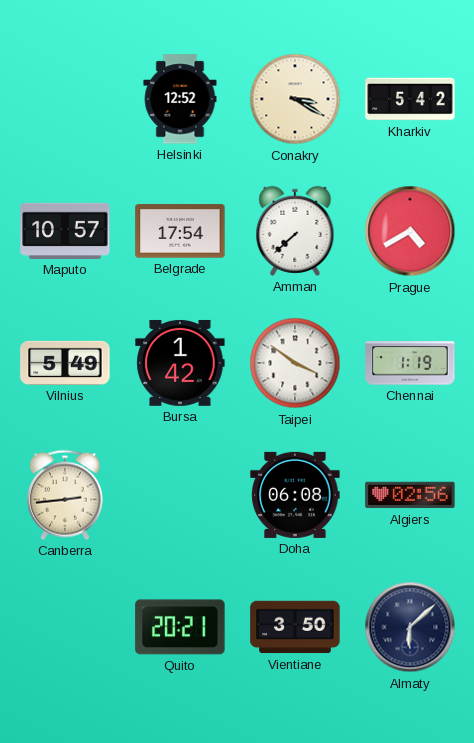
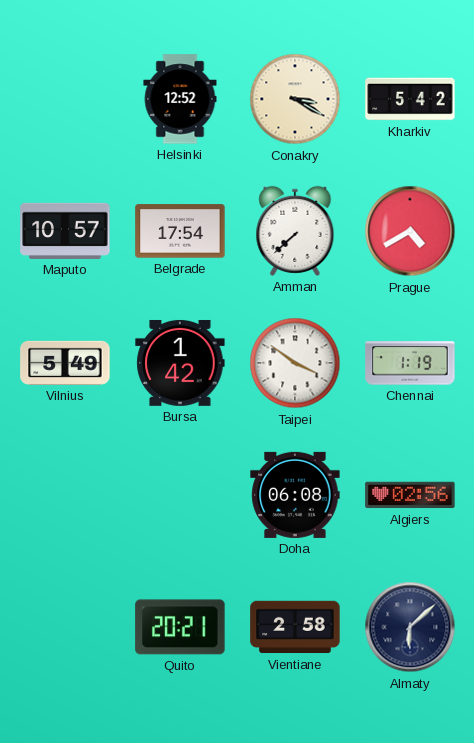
Canberra: 2:44 -> none
Vientiane: 3:50 -> 2:58
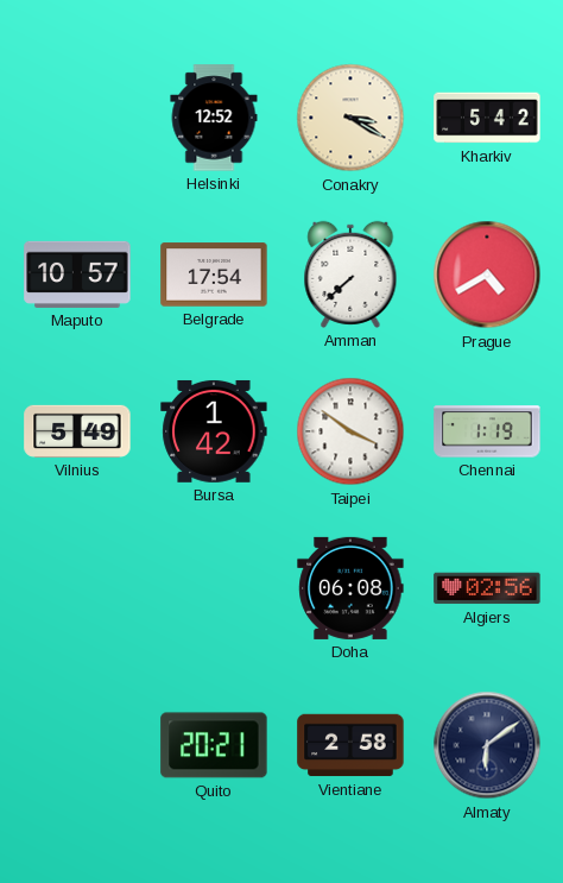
Almaty: 6:08 -> 6:09
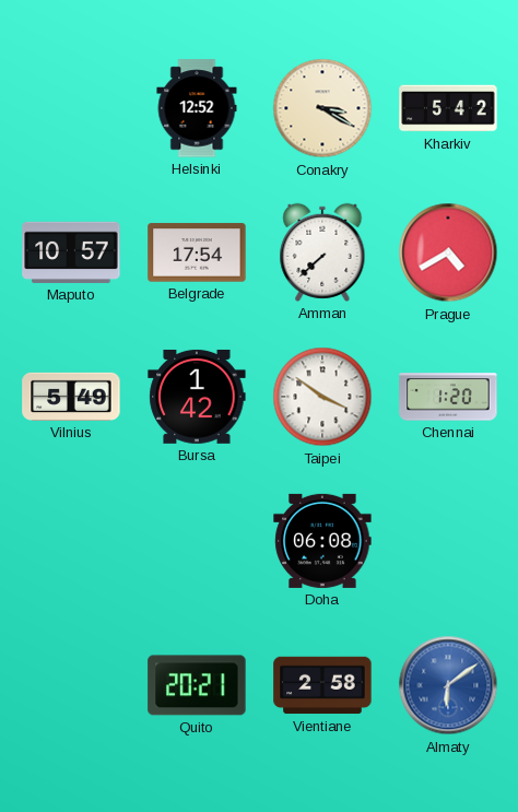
Chennai: 1:19 -> 1:20
Algiers: 02:56 -> none
Almaty dial: navy -> blue
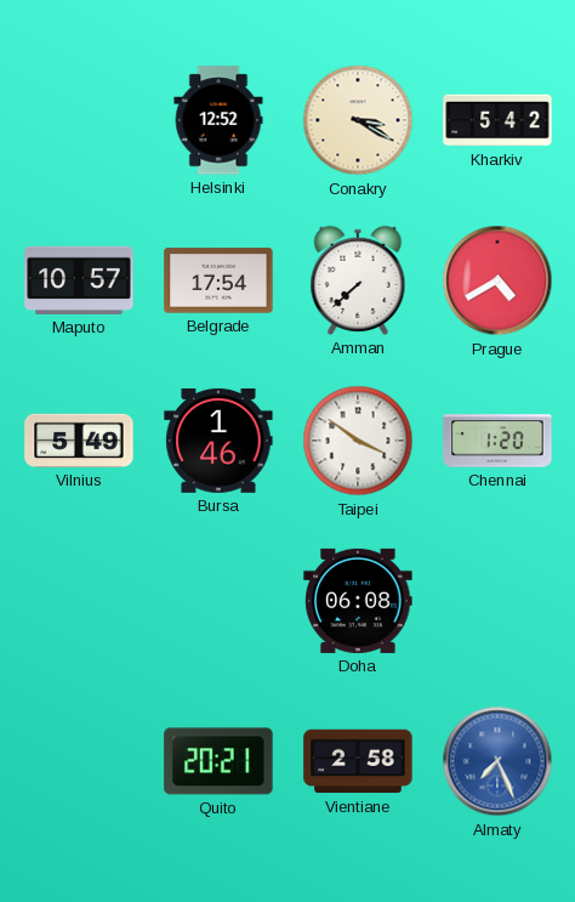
Bursa: 1:42 -> 1:46
Almaty: 6:09 -> 7:26
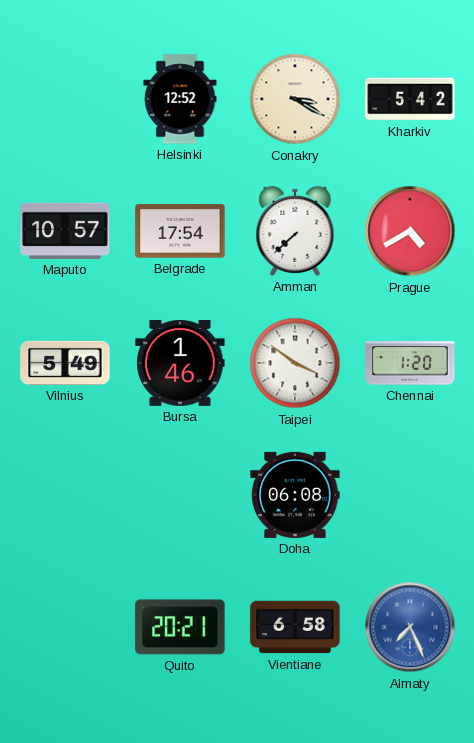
Vientiane: 2:58 -> 6:58
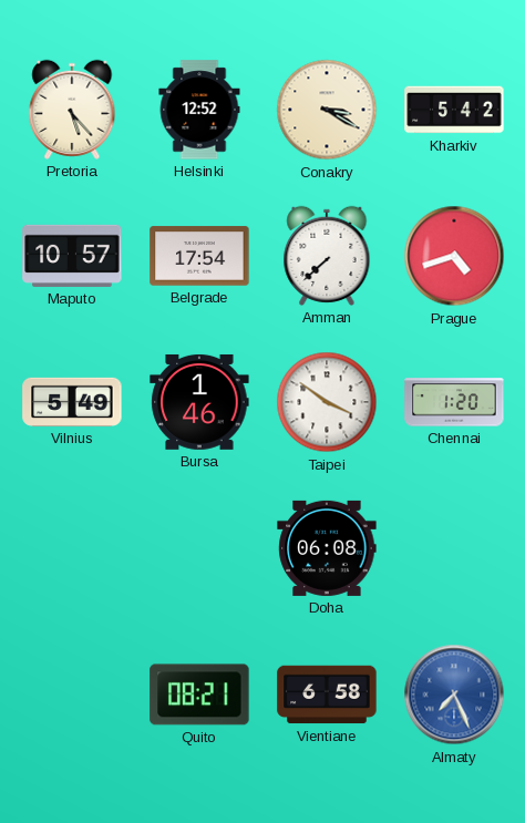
Pretoria: none -> 5:23
Prague: 4:40 -> 4:42
Quito: 20:21 -> 08:21
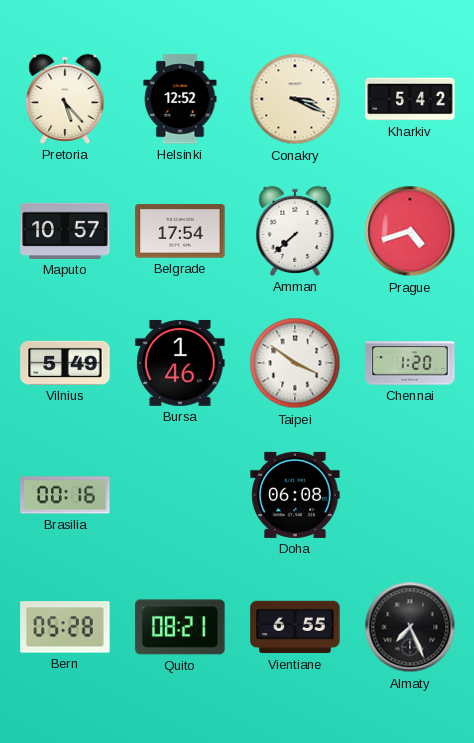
Conakry: 3:20 -> 3:19
Brasilia: none -> 00:16
Bern: none -> 05:28
Vientiane: 6:58 -> 6:55
Almaty dial: blue -> black
